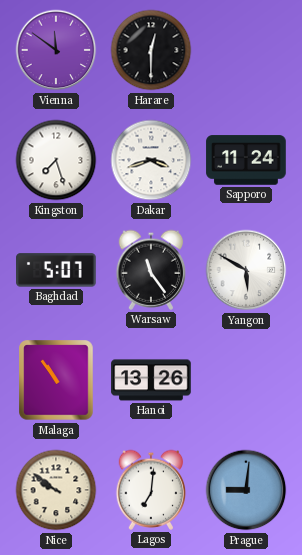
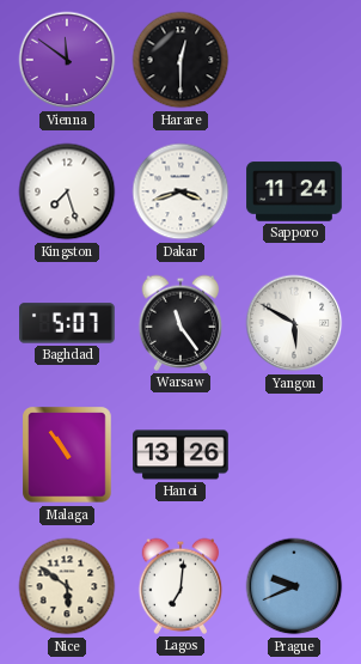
Nice: 9:51 -> 5:51
Prague: 9:01 -> 9:41
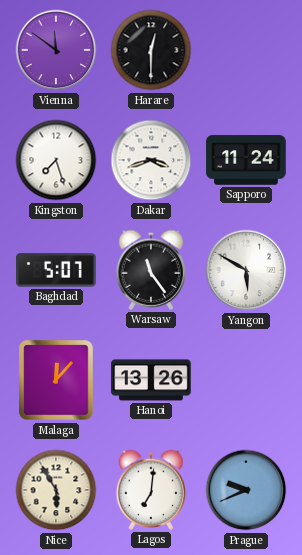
Malaga: 10:54 -> 12:07
Nice: 5:51 -> 5:55
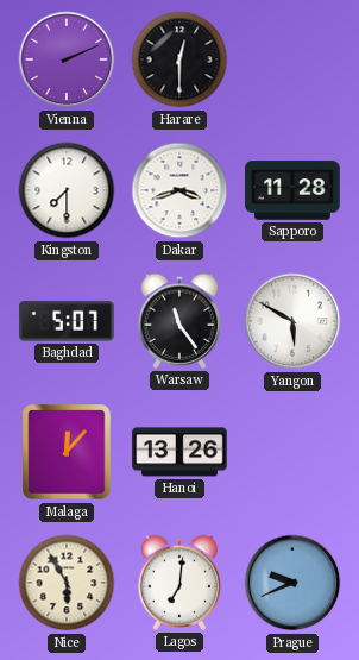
Vienna: 11:51 -> 2:11
Kingston: 7:27 -> 7:30
Sapporo: 11:24 -> 11:28
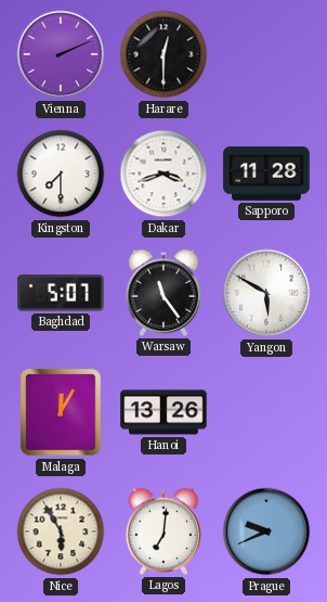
Malaga: 12:07 -> 12:05
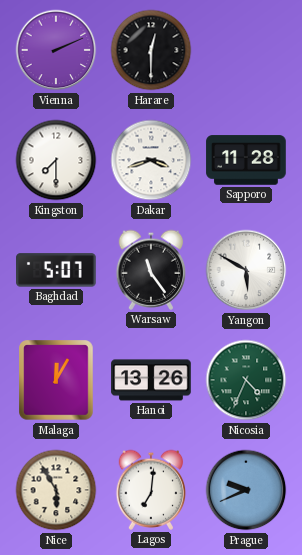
Nicosia: none -> 4:34
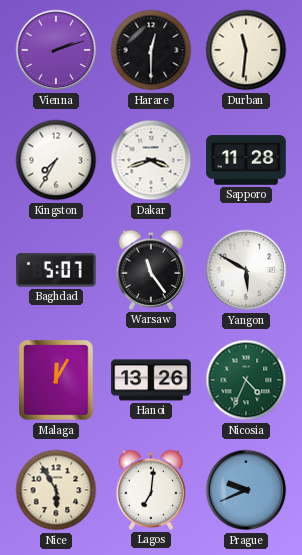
Vienna: 2:11 -> 2:12
Durban: none -> 11:31
Kingston: 7:30 -> 7:35
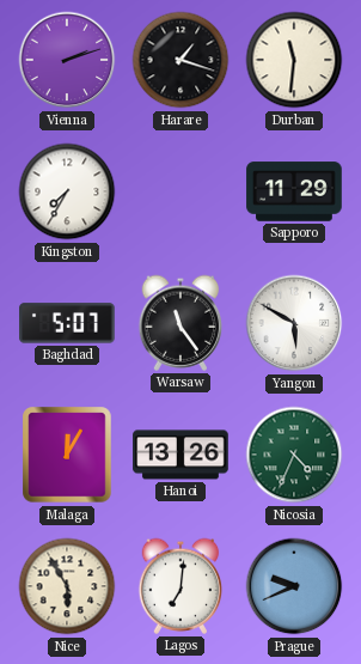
Harare: 12:30 -> 1:18
Dakar: 3:42 -> none
Sapporo: 11:28 -> 11:29
